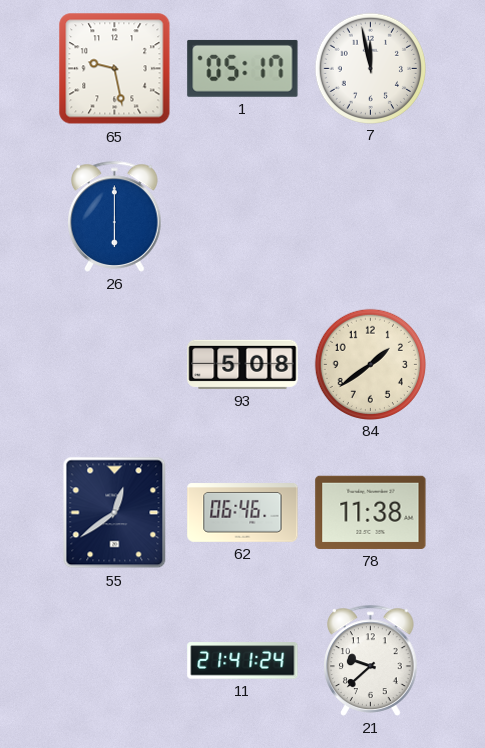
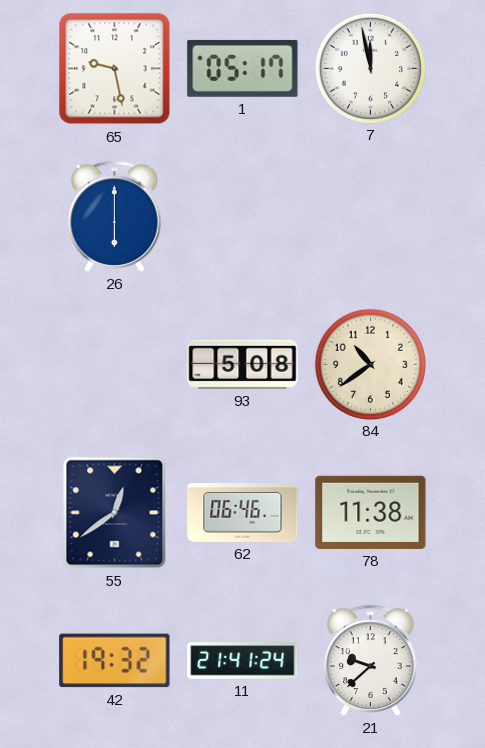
84: 1:39 -> 10:39
42: none -> 19:32
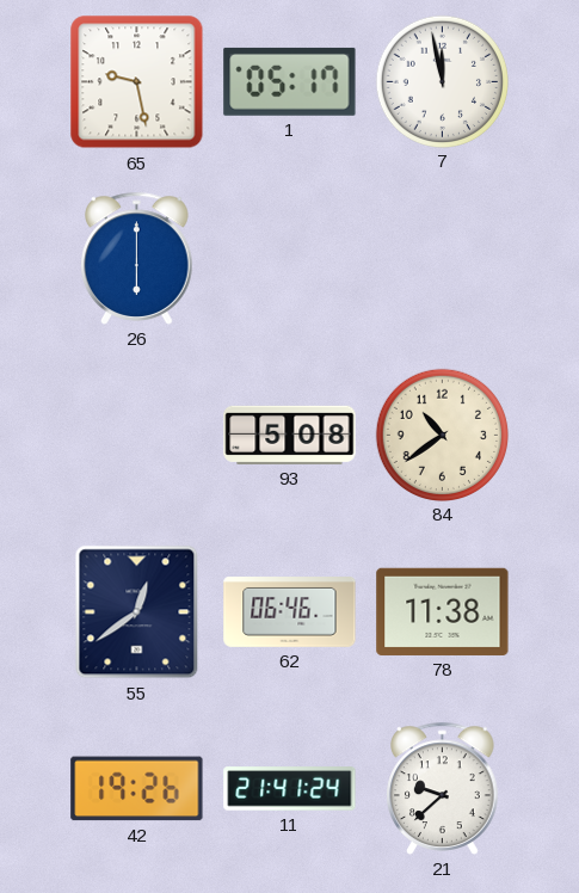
42: 19:32 -> 19:26
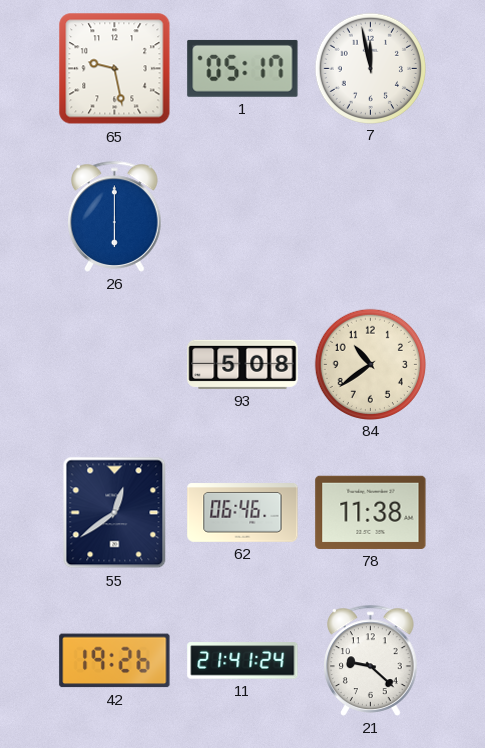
21: 9:38 -> 9:22
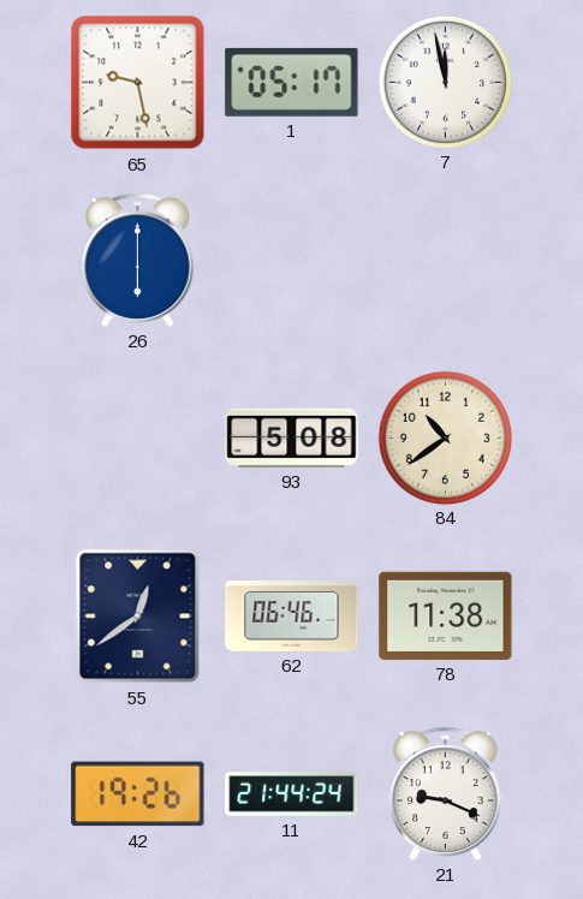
11: 21:41 -> 21:44
21: 9:22 -> 9:19
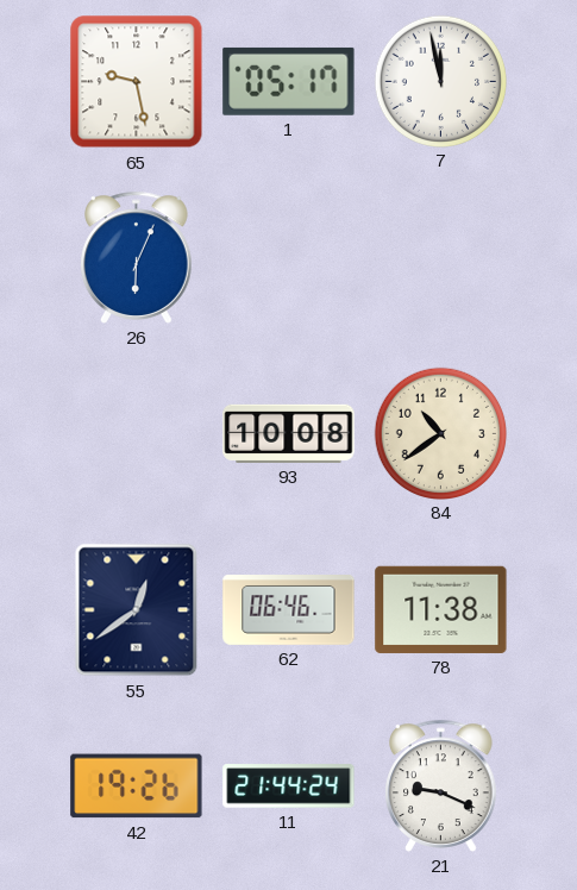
26: 6:00 -> 6:04
93: 5:08 -> 10:08
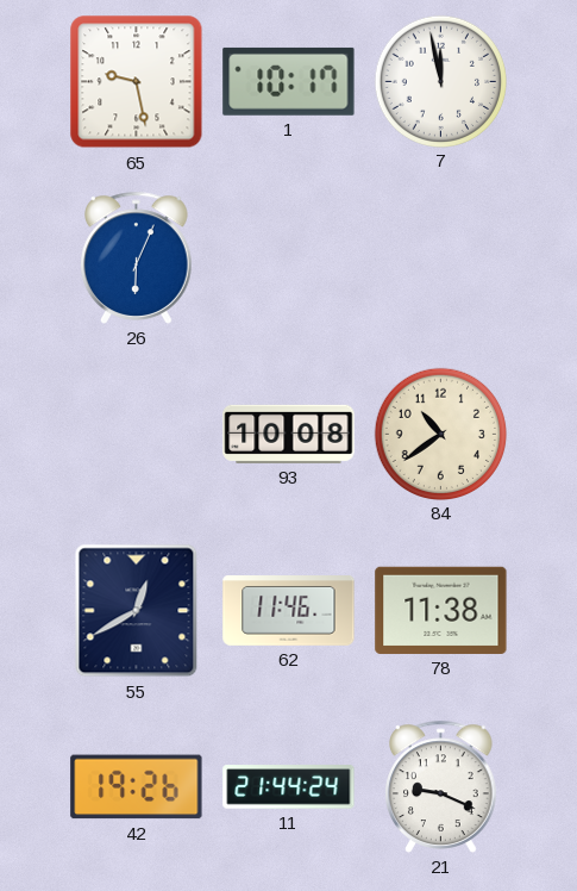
1: 05:17 -> 10:17
55: 12:39 -> 12:40
62: 06:46 -> 11:46
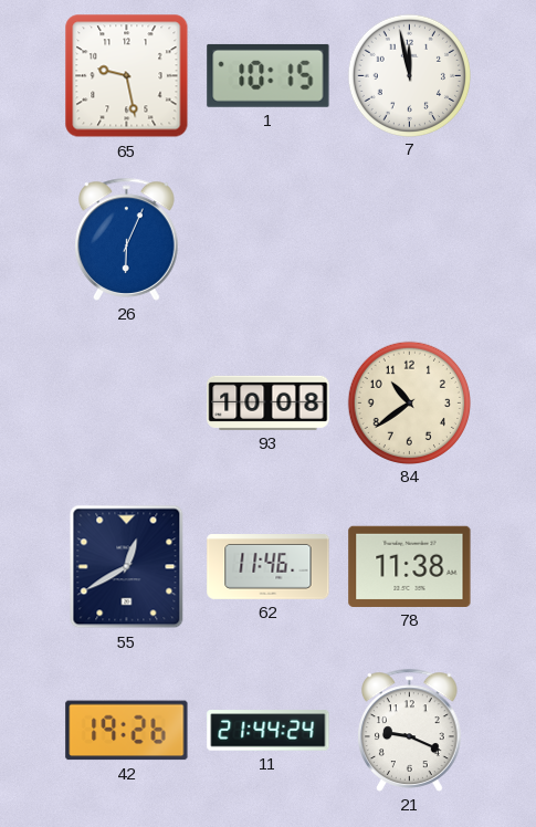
1: 10:17 -> 10:15
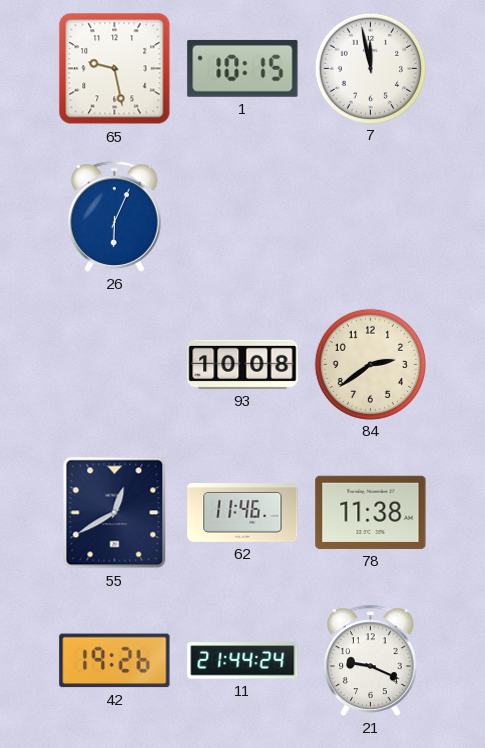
84: 10:39 -> 2:39
